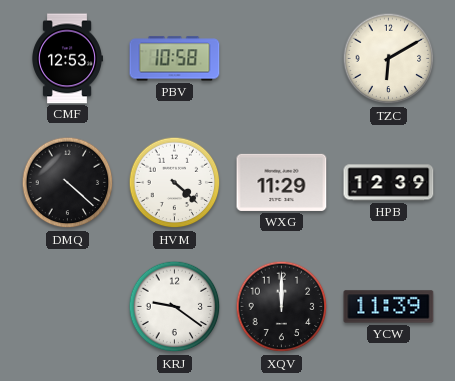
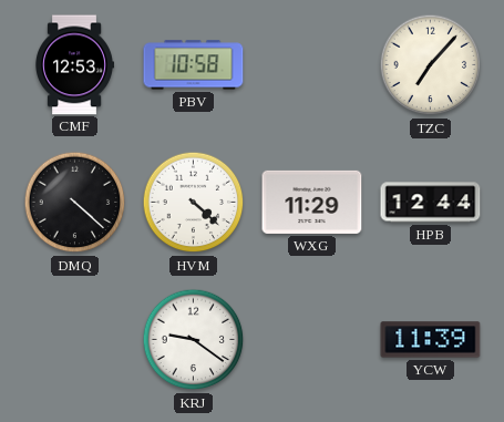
TZC: 6:10 -> 7:07
HPB: 12:39 -> 12:44
XQV: 12:00 -> none
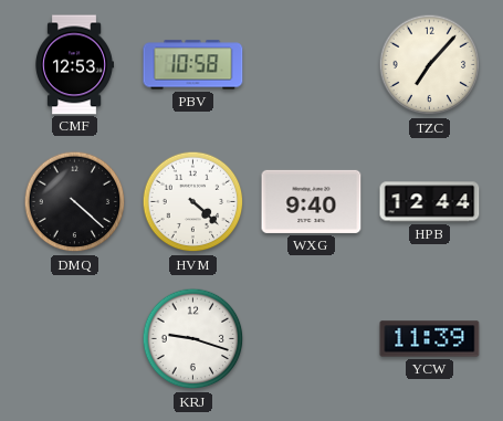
WXG: 11:29 -> 9:40
KRJ: 9:21 -> 9:18
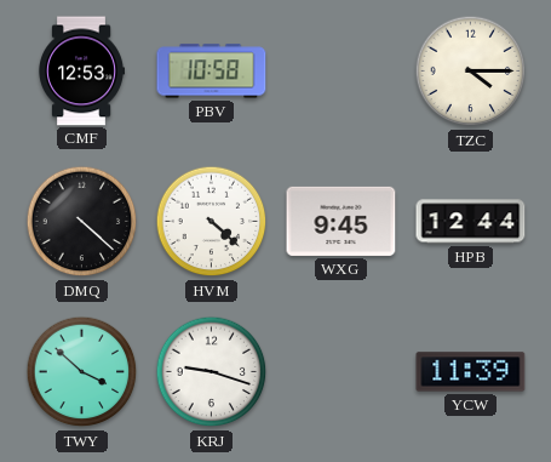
TZC: 7:07 -> 4:15
WXG: 9:40 -> 9:45
TWY: none -> 3:52
